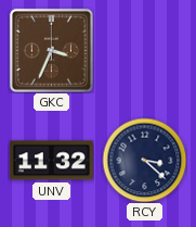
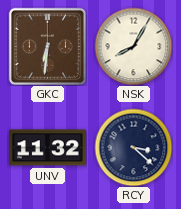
GKC: 3:34 -> 6:31
NSK: none -> 8:05
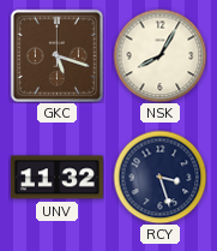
GKC: 6:31 -> 5:18
RCY: 3:22 -> 3:27
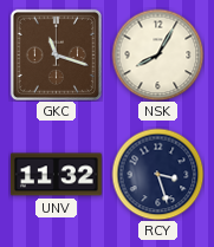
GKC: 5:18 -> 11:18
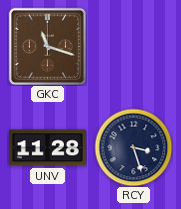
NSK: 8:05 -> none
UNV: 11:32 -> 11:28
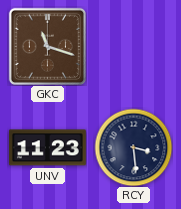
UNV: 11:28 -> 11:23
RCY: 3:27 -> 3:29
